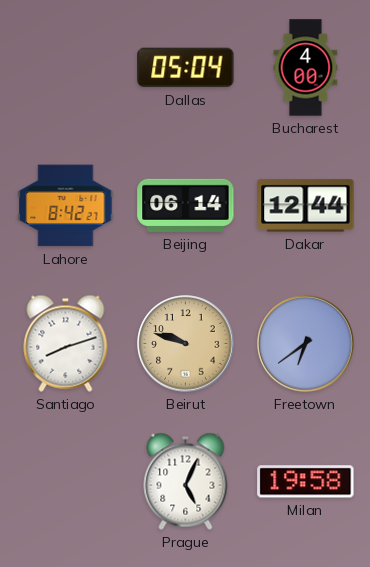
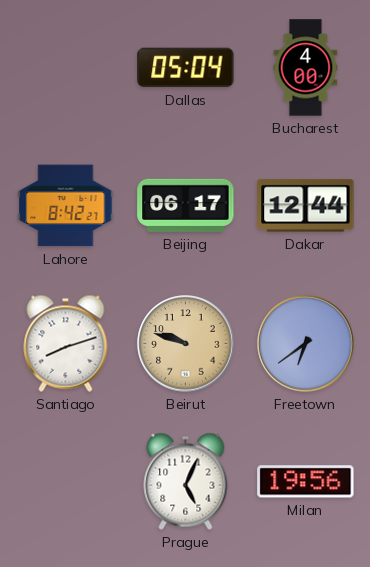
Beijing: 06:14 -> 06:17
Milan: 19:58 -> 19:56
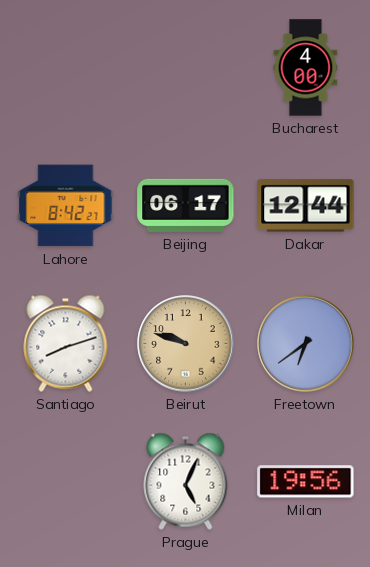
Dallas: 05:04 -> none
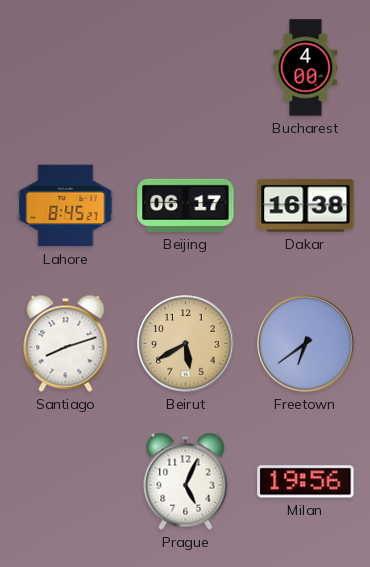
Lahore: 8:42 -> 8:45
Dakar: 12:44 -> 16:38
Beirut: 9:48 -> 5:40
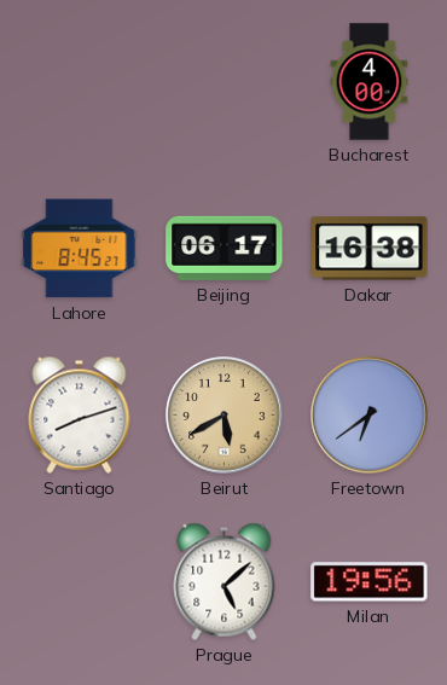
Prague: 5:04 -> 5:08
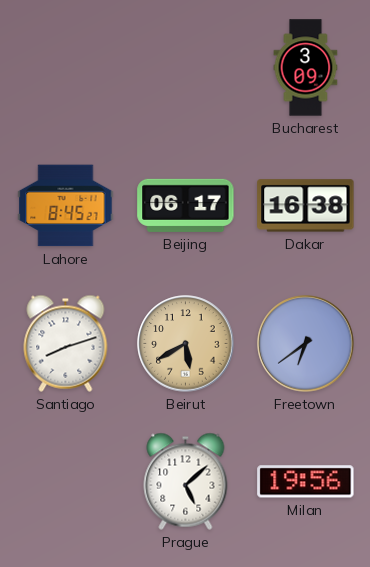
Bucharest: 4:00 -> 3:09
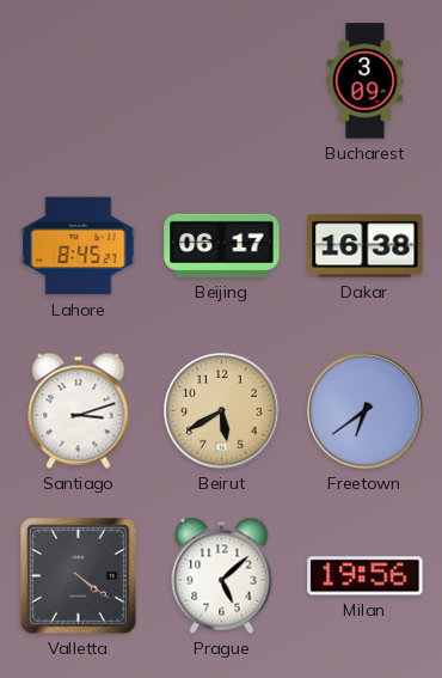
Santiago: 8:12 -> 3:12
Valletta: none -> 4:21
